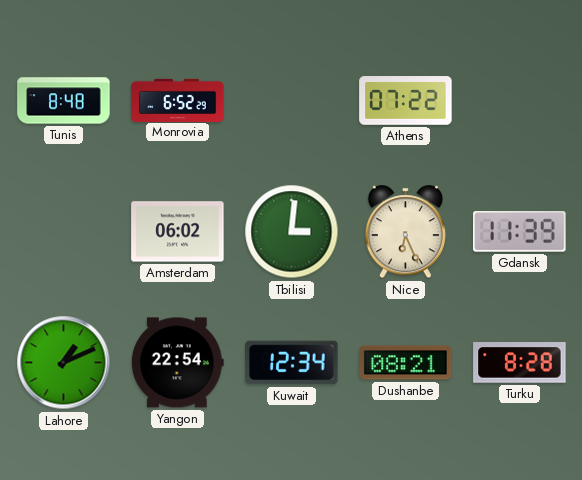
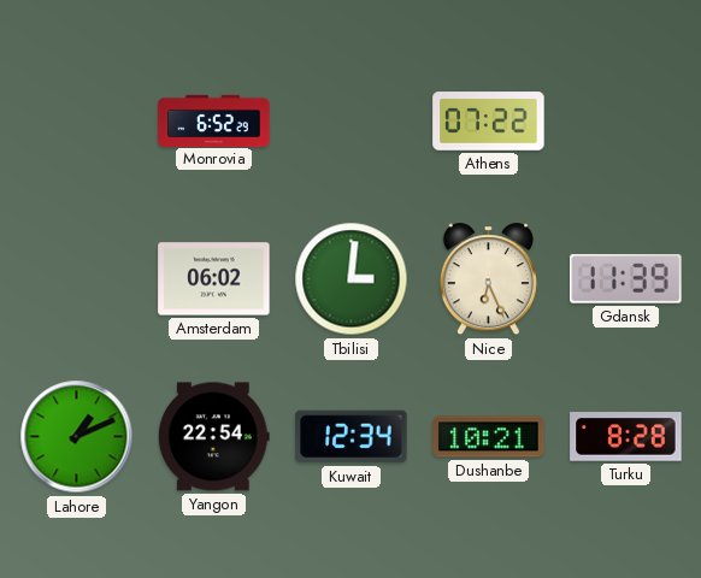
Tunis: 8:48 -> none
Dushanbe: 08:21 -> 10:21
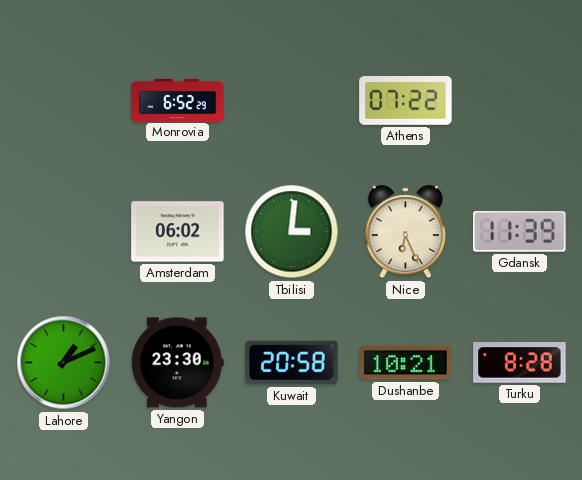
Yangon: 22:54 -> 23:30
Kuwait: 12:34 -> 20:58
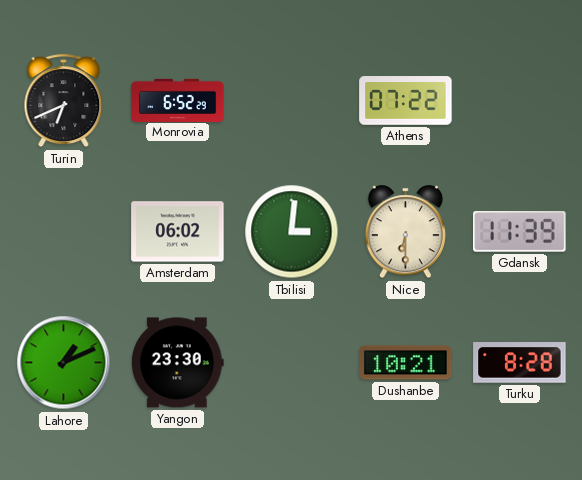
Turin: none -> 6:41
Nice: 6:26 -> 6:30
Kuwait: 20:58 -> none
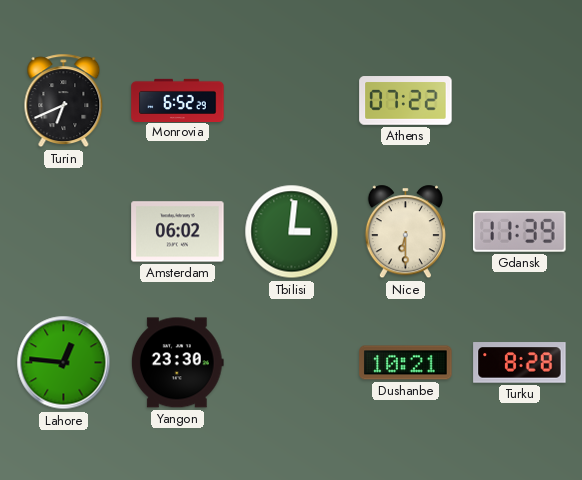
Lahore: 1:11 -> 12:46
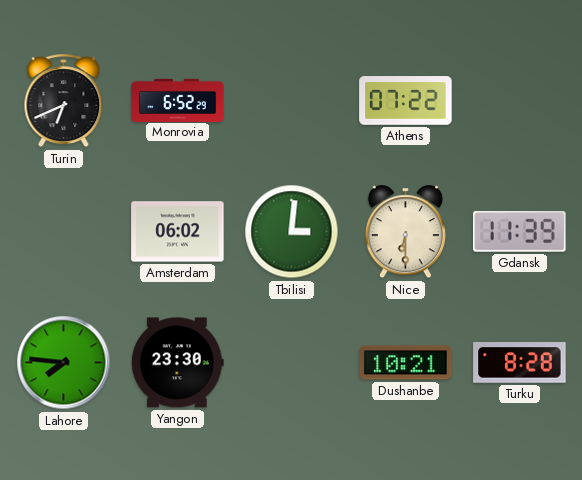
Lahore: 12:46 -> 7:46
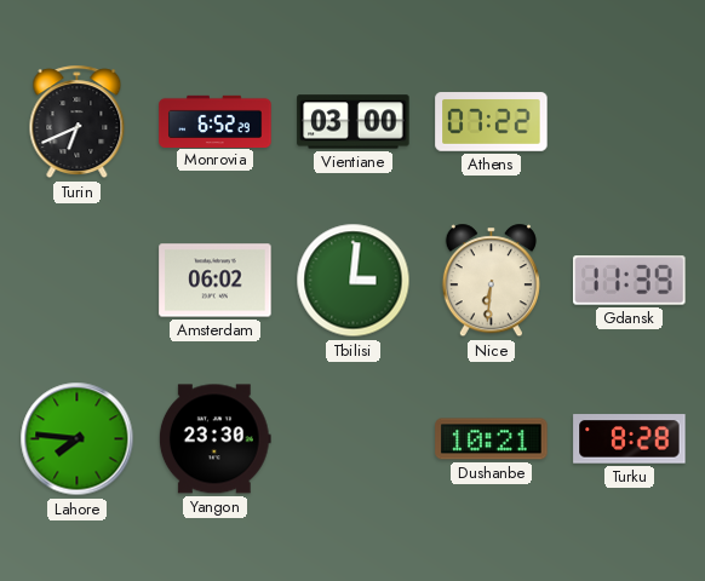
Vientiane: none -> 03:00
Nice: 6:30 -> 6:31
